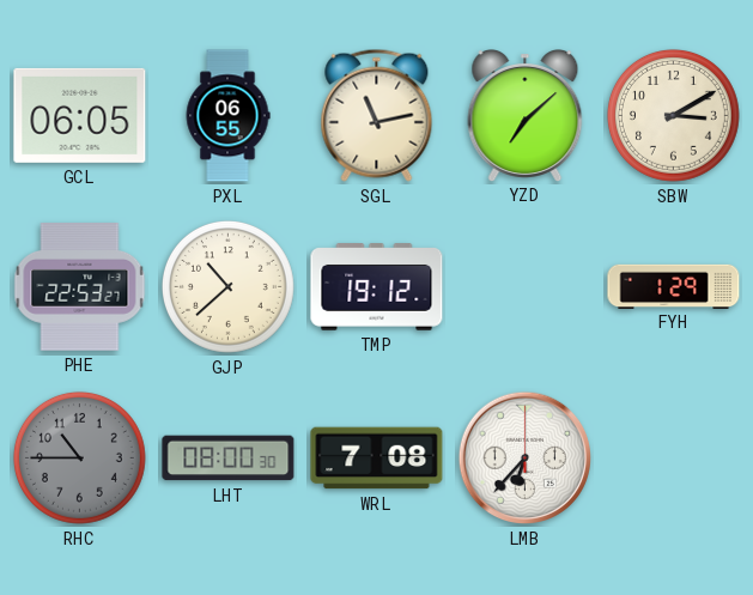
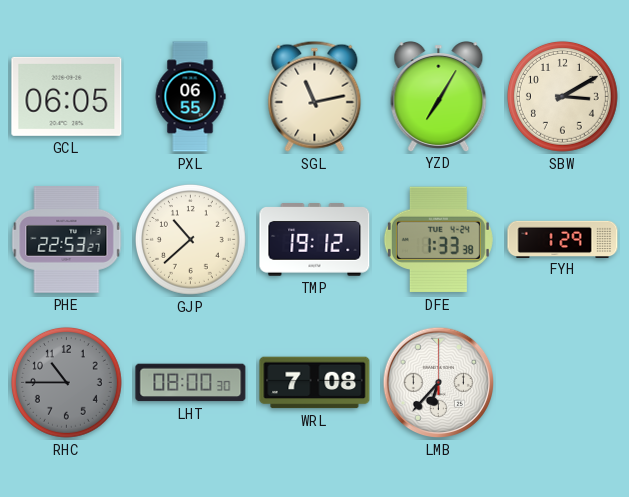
YZD: 7:08 -> 7:05
DFE: none -> 1:33
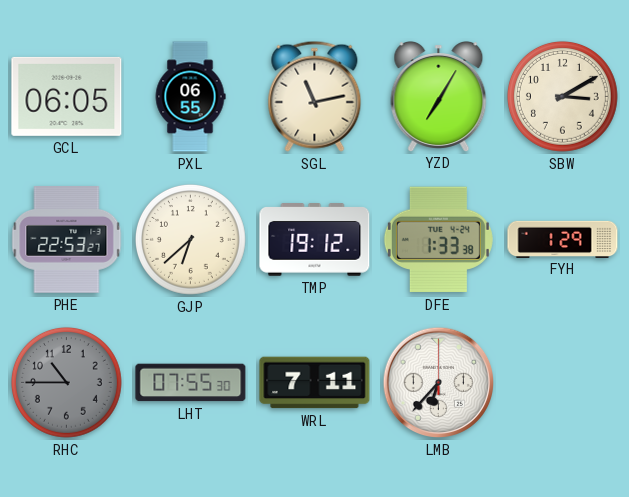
GJP: 10:38 -> 6:38
LHT: 08:00 -> 07:55
WRL: 7:08 -> 7:11
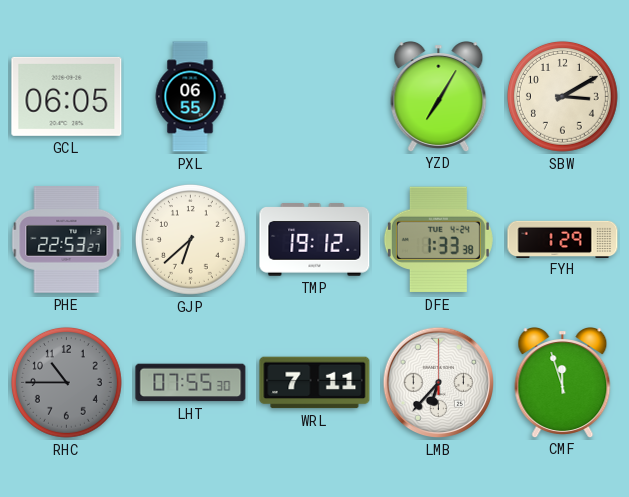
SGL: 11:13 -> none
CMF: none -> 11:57
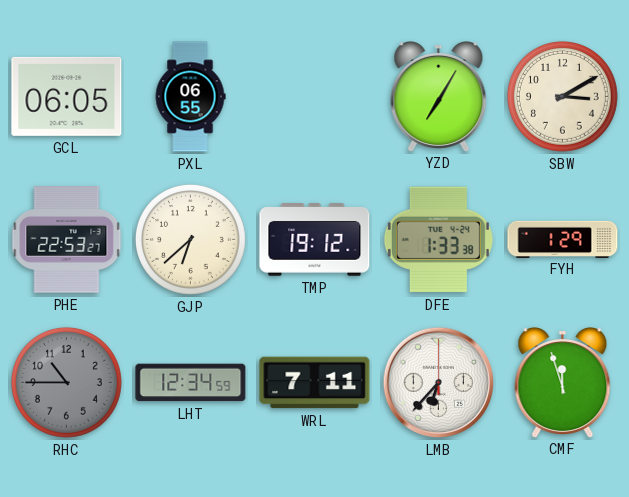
LHT: 07:55 -> 12:34
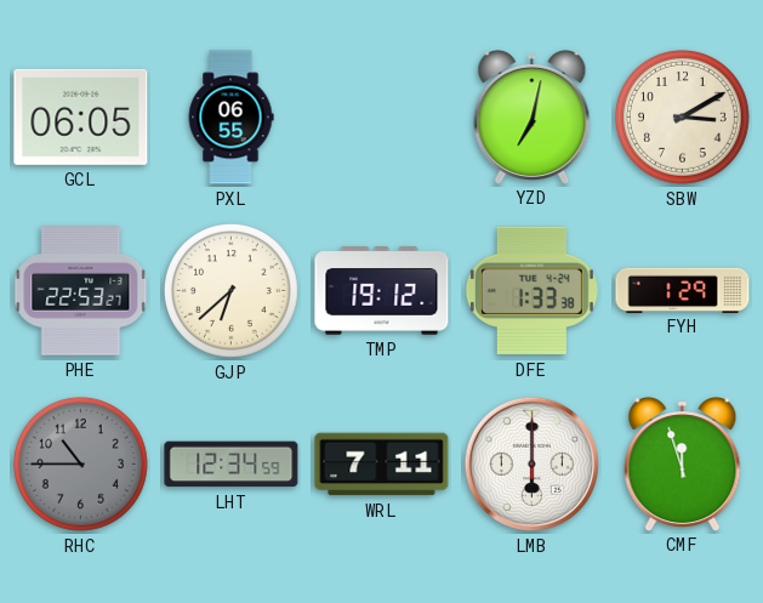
YZD: 7:05 -> 7:02
LMB: 6:37 -> 6:00
